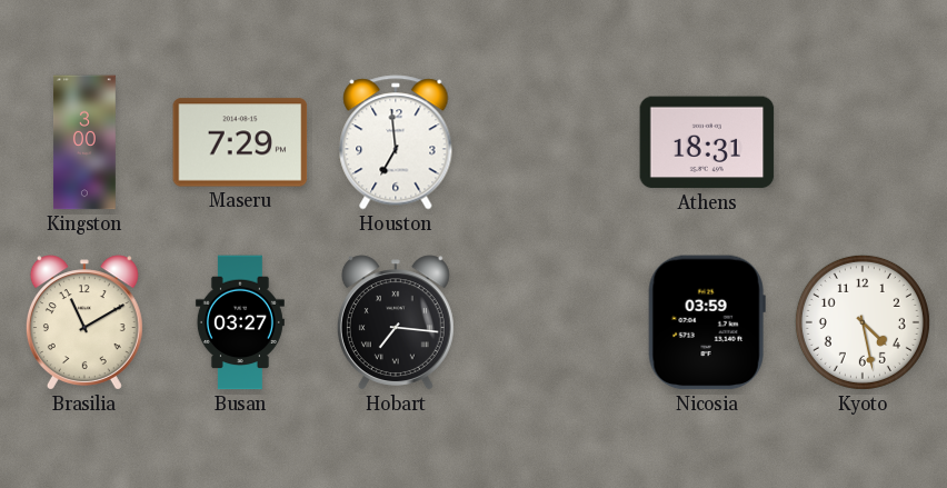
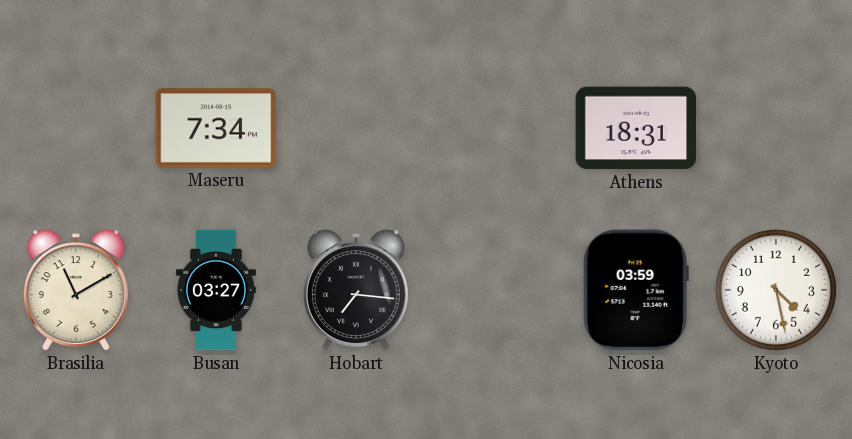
Kingston: 3:00 -> none
Maseru: 7:29 -> 7:34
Houston: 6:59 -> none
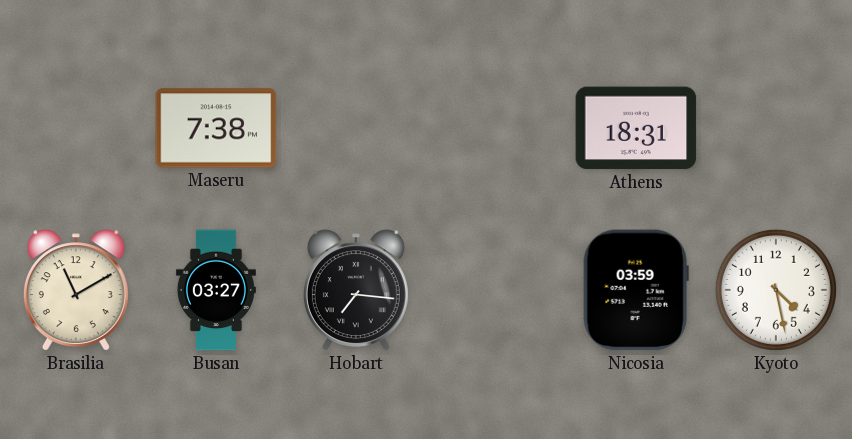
Maseru: 7:34 -> 7:38
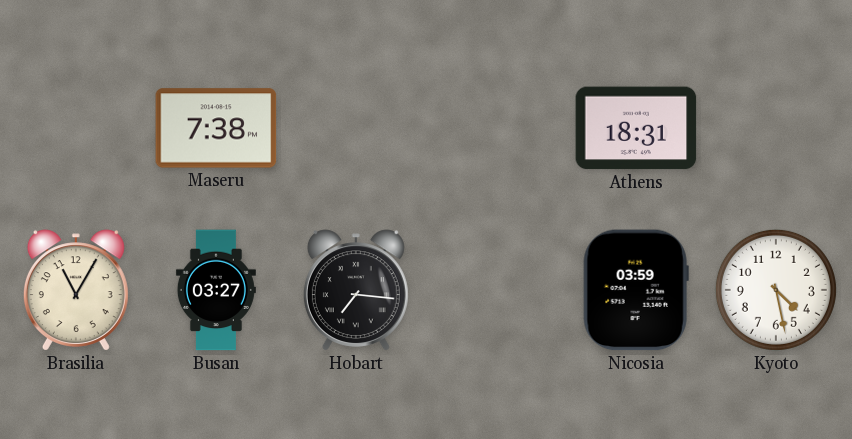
Brasilia: 11:10 -> 11:05
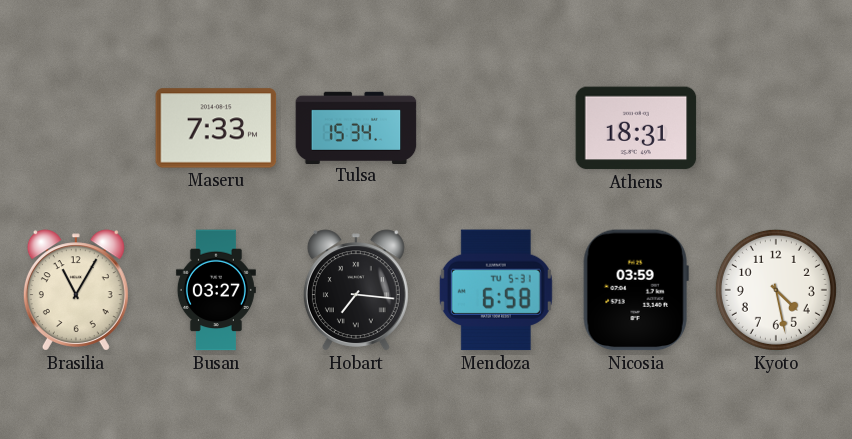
Maseru: 7:38 -> 7:33
Tulsa: none -> 15:34
Mendoza: none -> 6:58
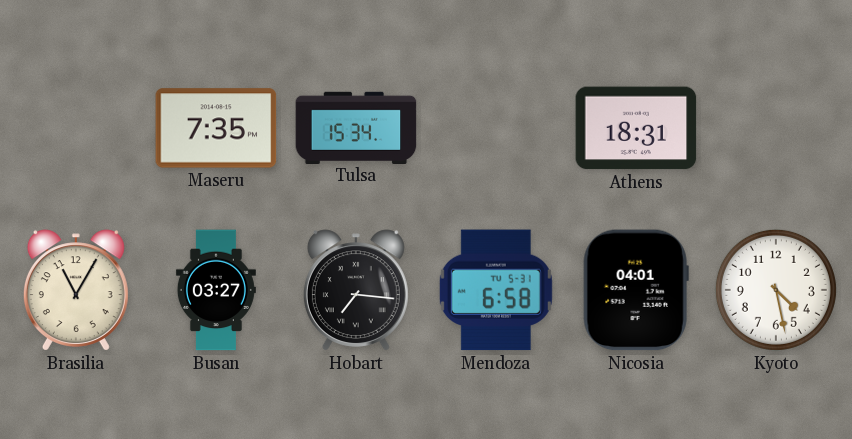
Maseru: 7:33 -> 7:35
Nicosia: 03:59 -> 04:01
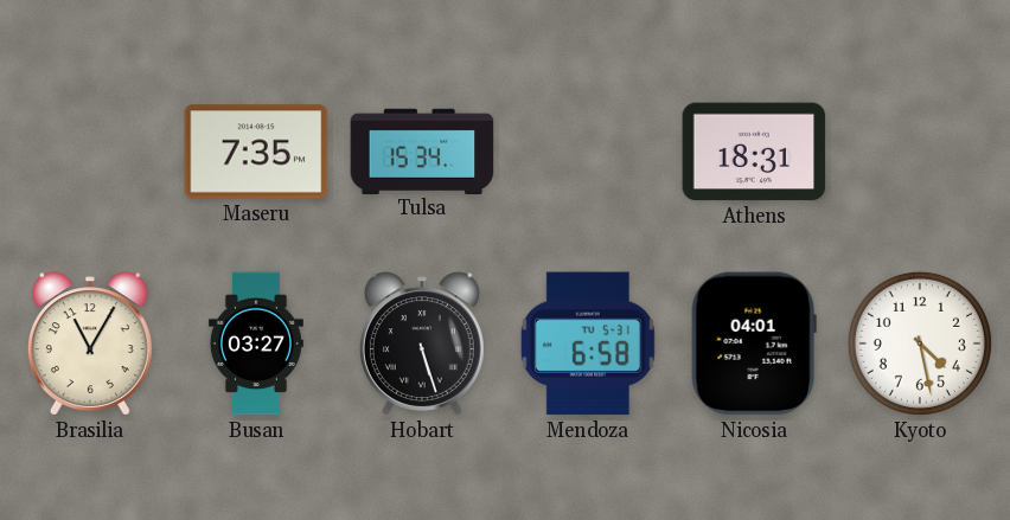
Hobart: 7:16 -> 5:27
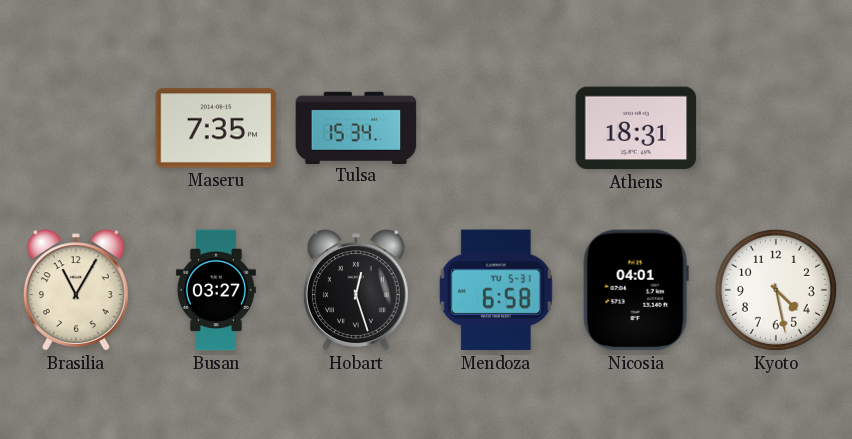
Hobart: 5:27 -> 12:27
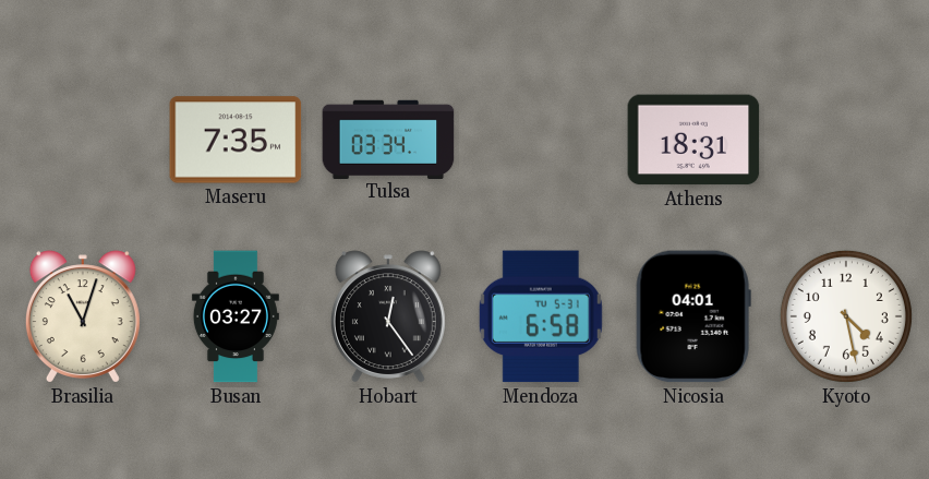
Tulsa: 15:34 -> 03:34
Brasilia: 11:05 -> 11:03
Hobart: 12:27 -> 12:24
